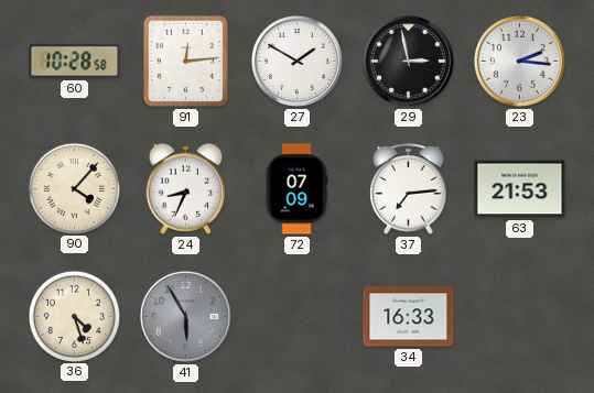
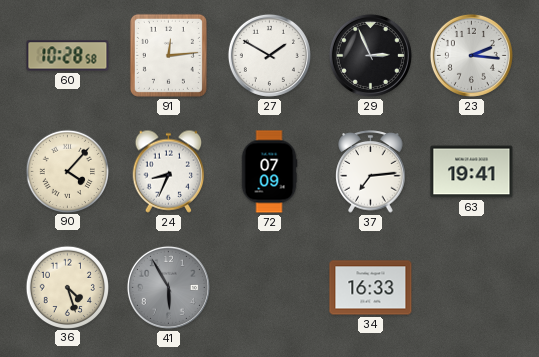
29: 2:58 -> 2:56
63: 21:53 -> 19:41
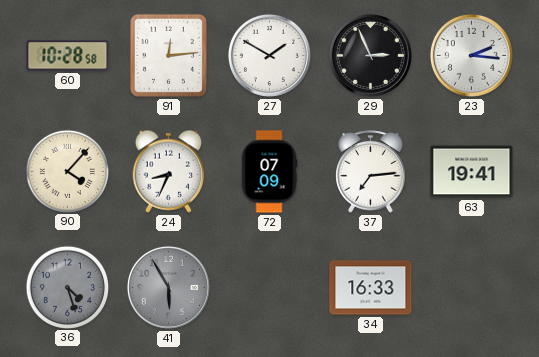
36 dial: cream -> grey
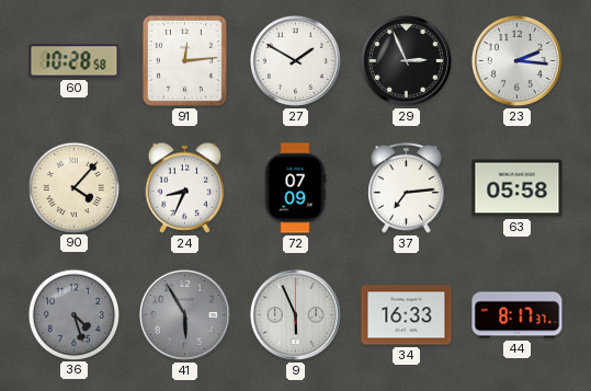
63: 19:41 -> 05:58
9: none -> 5:56
44: none -> 8:17
